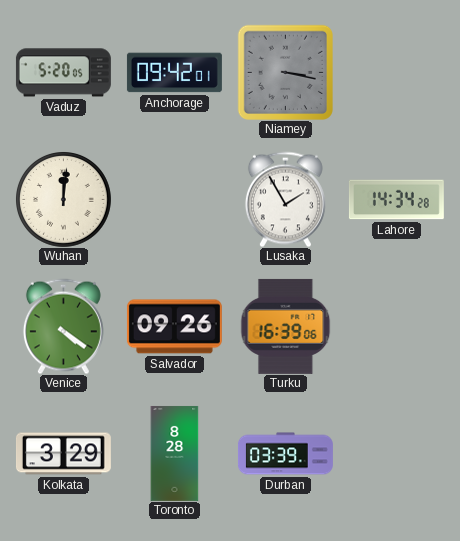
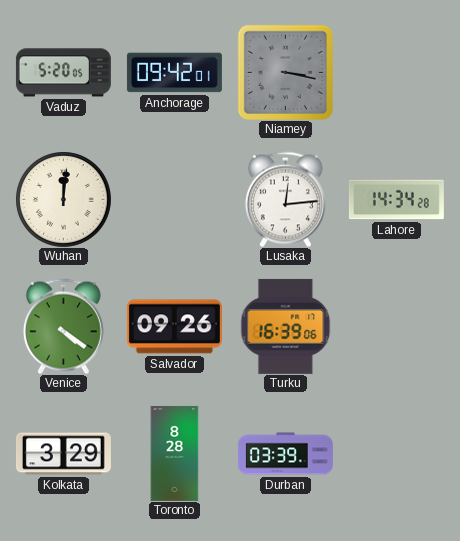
Lusaka: 1:55 -> 12:14
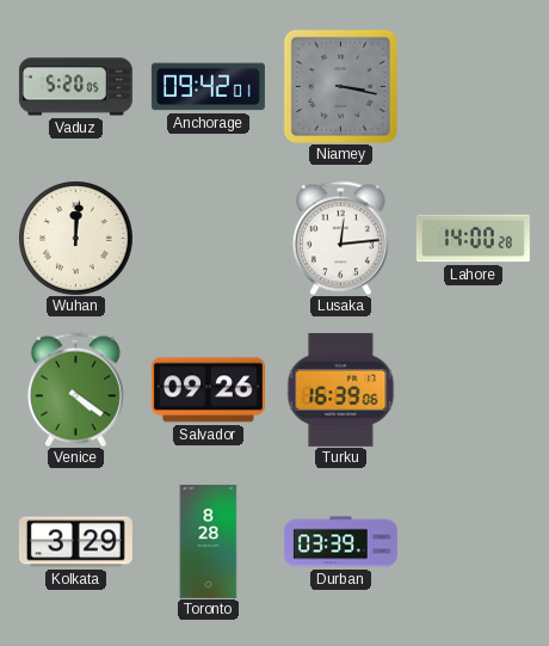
Lahore: 14:34 -> 14:00
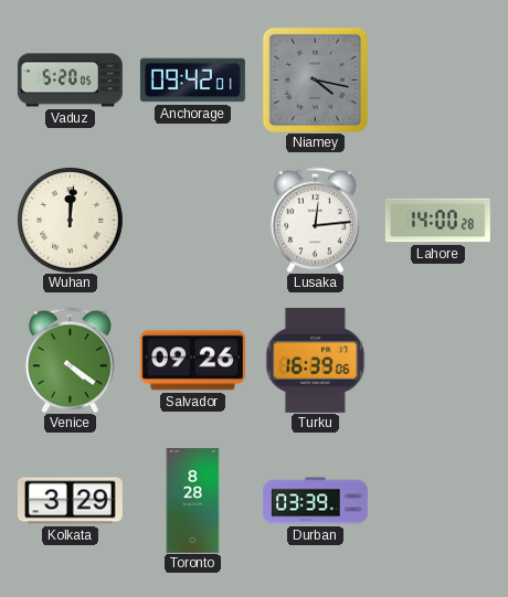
Niamey: 3:17 -> 4:17
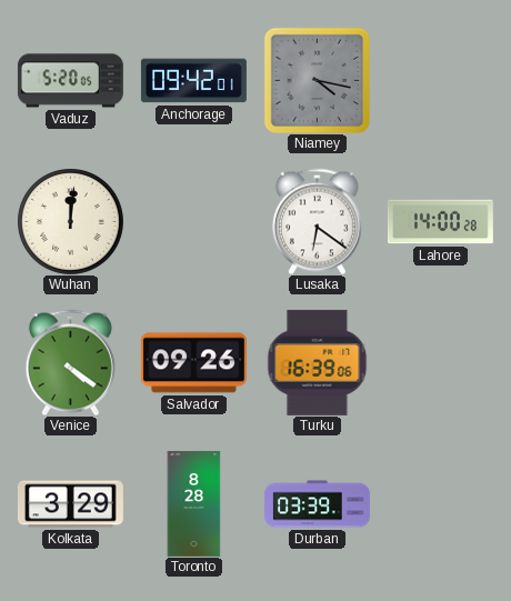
Lusaka: 12:14 -> 6:21
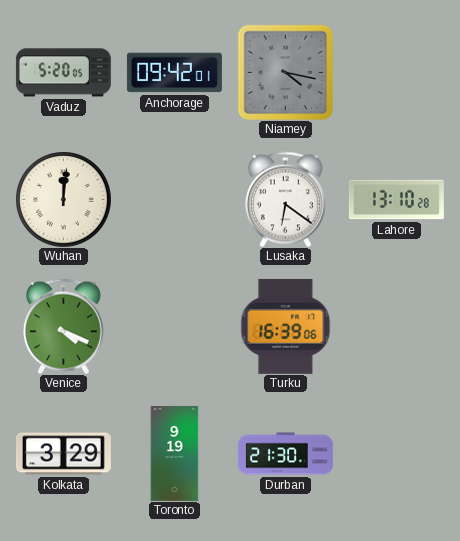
Lahore: 14:00 -> 13:10
Venice: 4:21 -> 4:19
Salvador: 09:26 -> none
Toronto: 8:28 -> 9:19
Durban: 03:39 -> 21:30
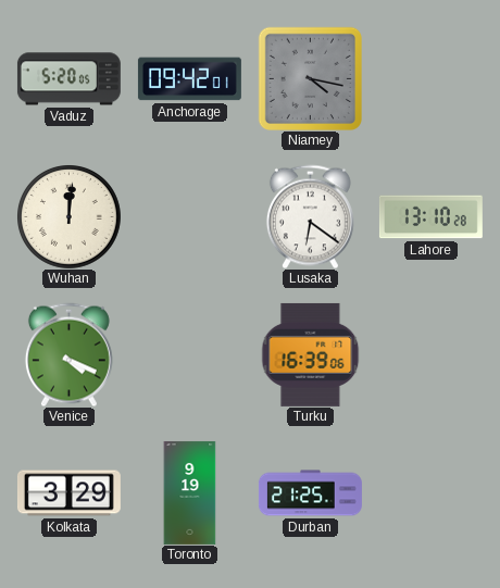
Durban: 21:30 -> 21:25
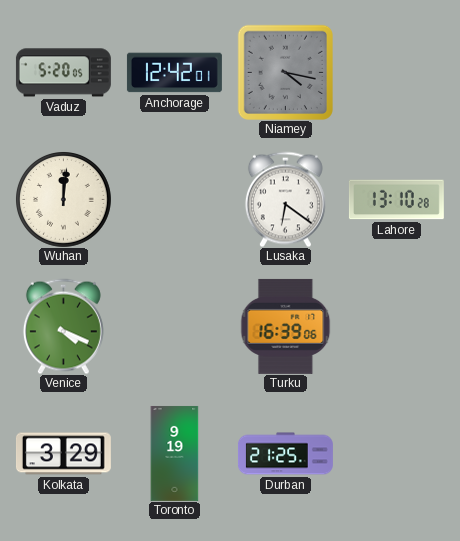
Anchorage: 09:42 -> 12:42
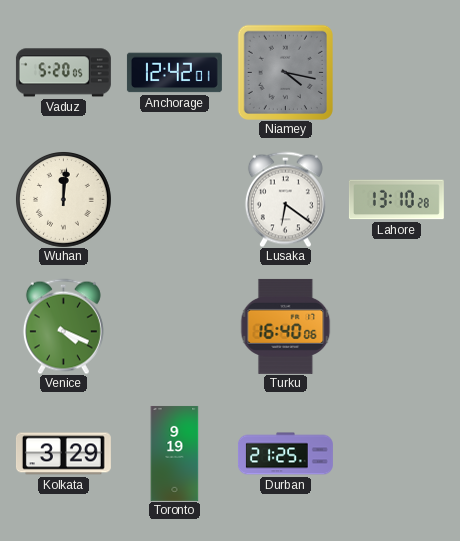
Turku: 16:39 -> 16:40
